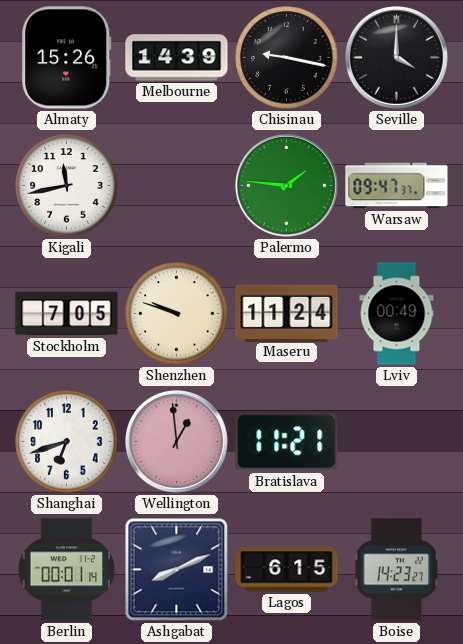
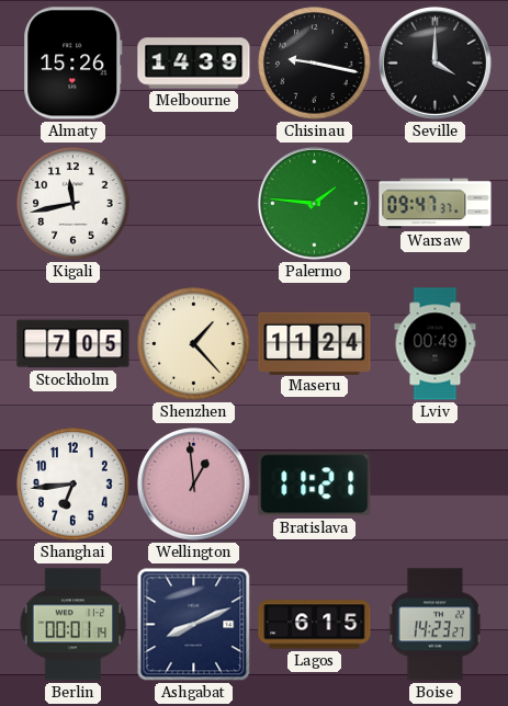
Shenzhen: 9:48 -> 1:23
Shanghai: 6:42 -> 6:44
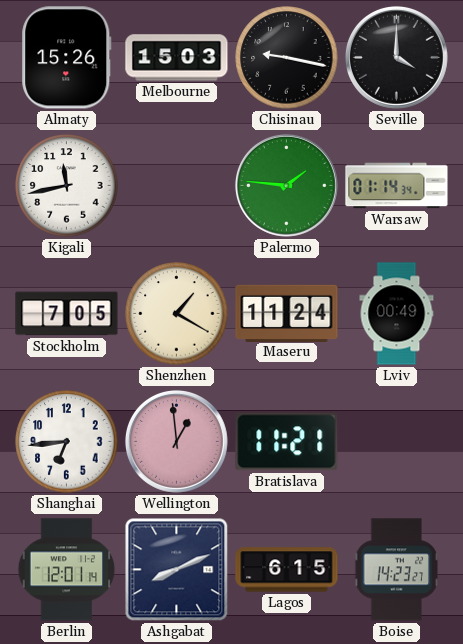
Melbourne: 14:39 -> 15:03
Warsaw: 09:47 -> 01:14
Shenzhen: 1:23 -> 1:20
Berlin: 00:01 -> 12:01
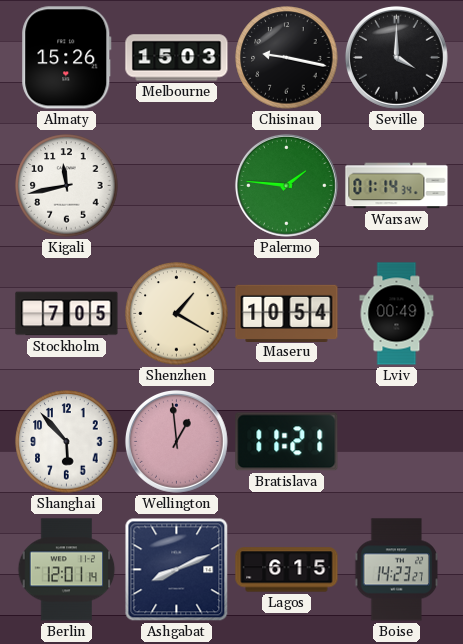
Maseru: 11:24 -> 10:54
Shanghai: 6:44 -> 5:53
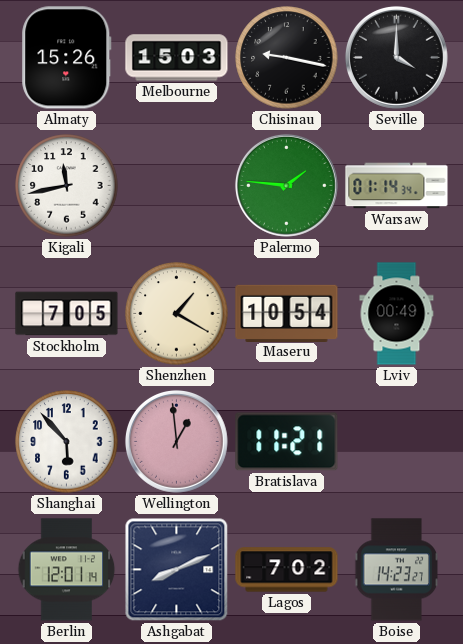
Lagos: 6:15 -> 7:02
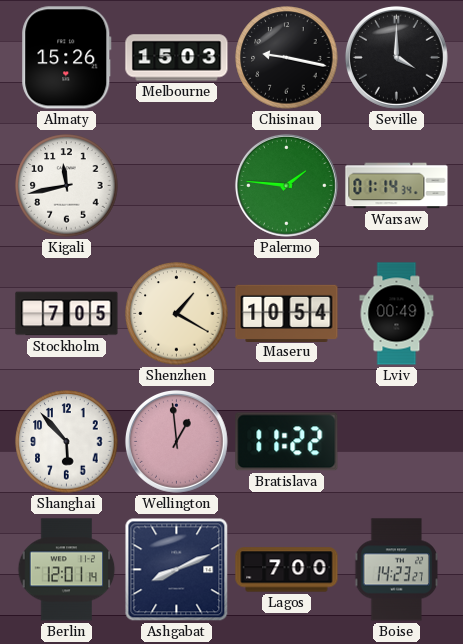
Bratislava: 11:21 -> 11:22
Lagos: 7:02 -> 7:00
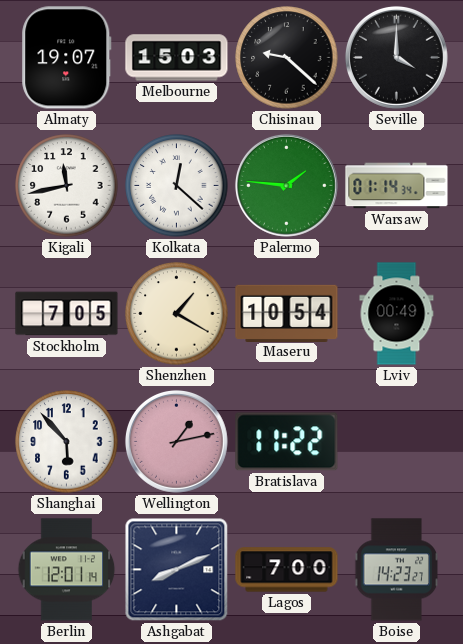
Almaty: 15:26 -> 19:07
Chisinau: 9:17 -> 9:22
Kolkata: none -> 12:22
Wellington: 12:59 -> 1:13
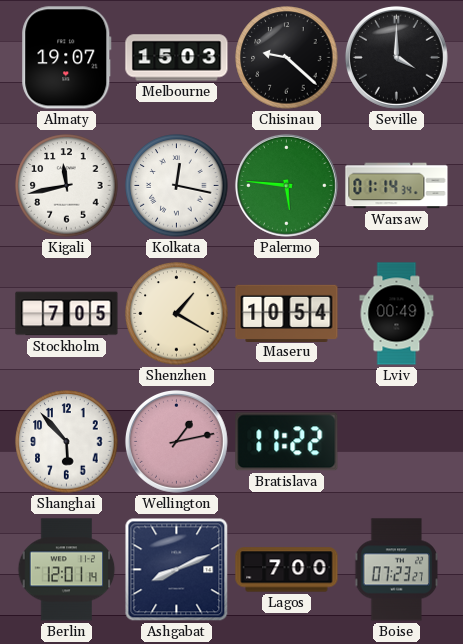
Kolkata: 12:22 -> 12:17
Palermo: 1:46 -> 5:46
Boise: 14:23 -> 07:23
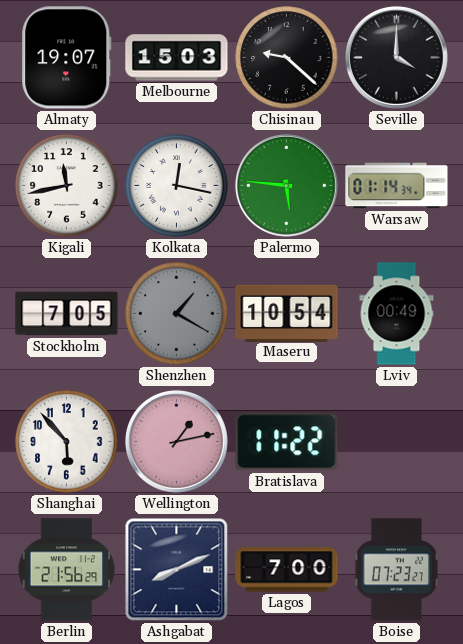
Shenzhen dial: cream -> grey
Berlin: 12:01 -> 21:56
